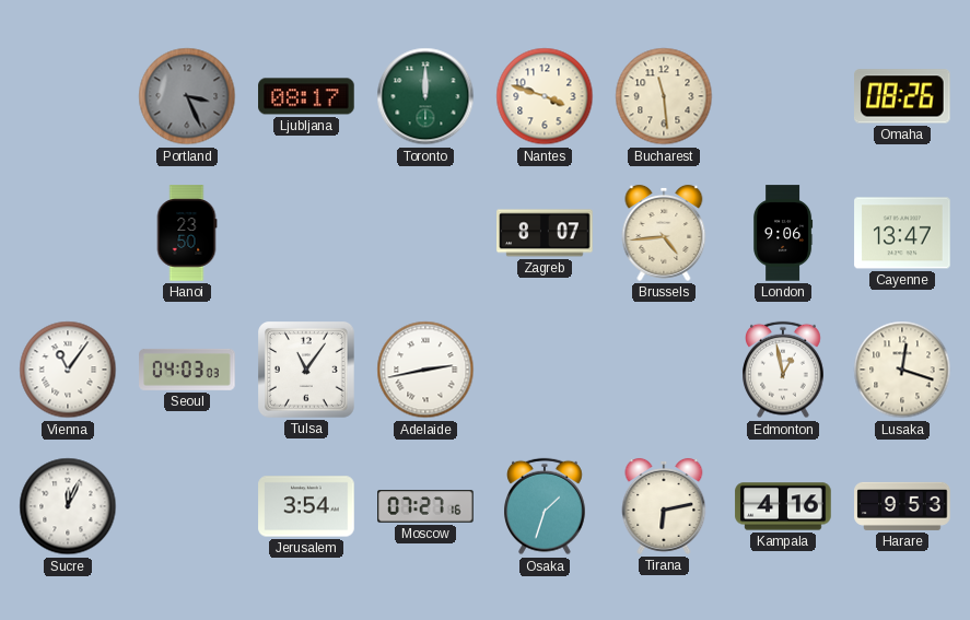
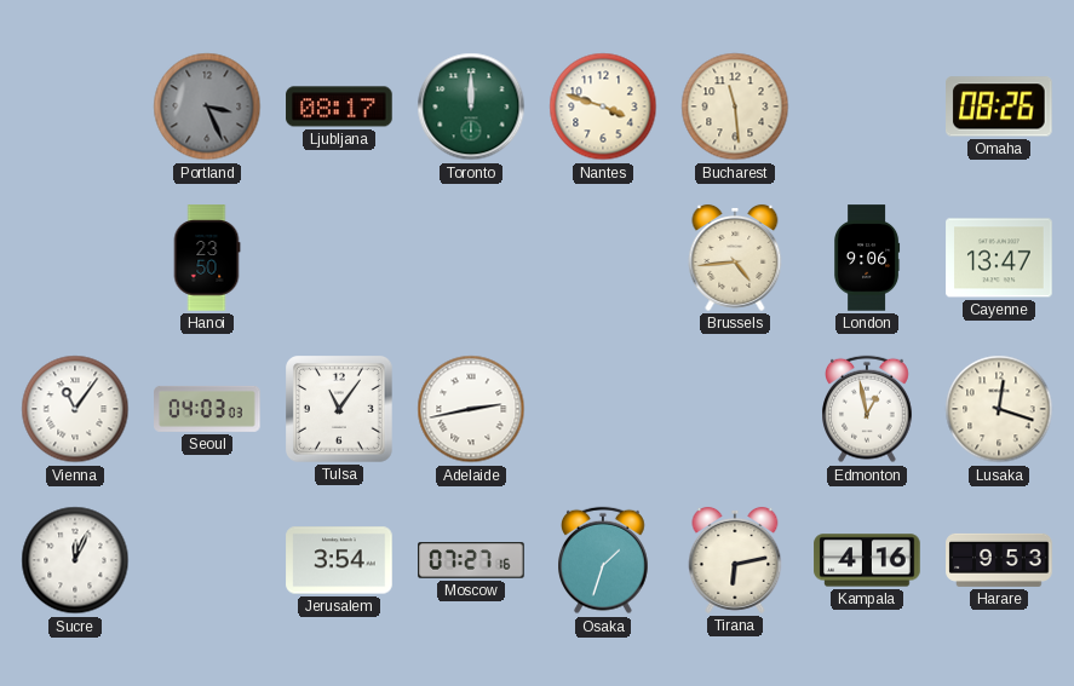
Zagreb: 8:07 -> none
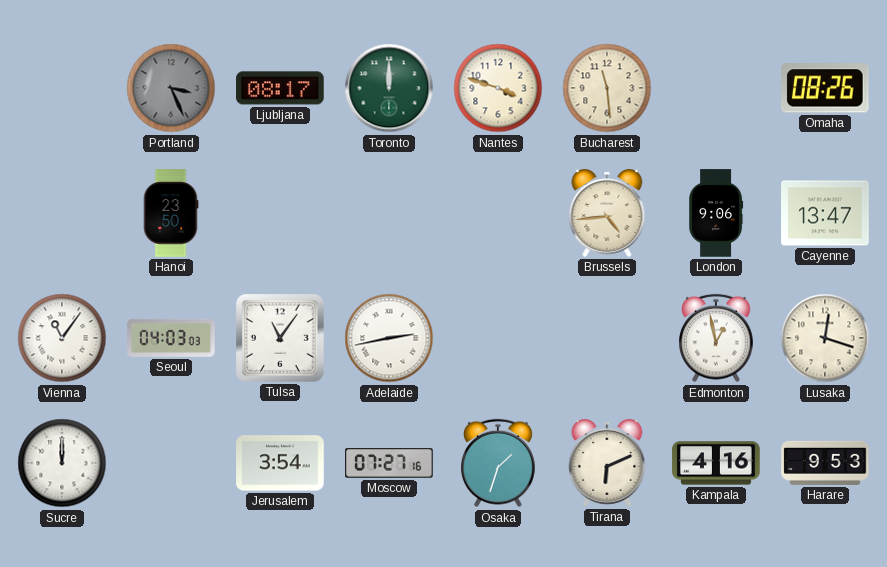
Sucre: 12:04 -> 12:00
Tirana: 6:13 -> 6:11
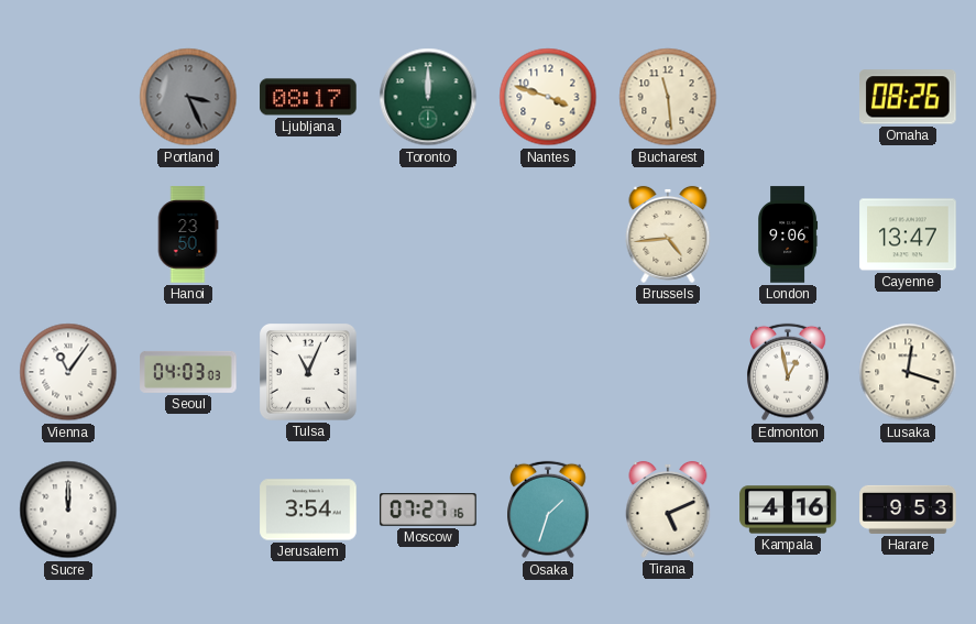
Tulsa: 11:06 -> 11:04
Adelaide: 2:43 -> none
Tirana: 6:11 -> 5:11
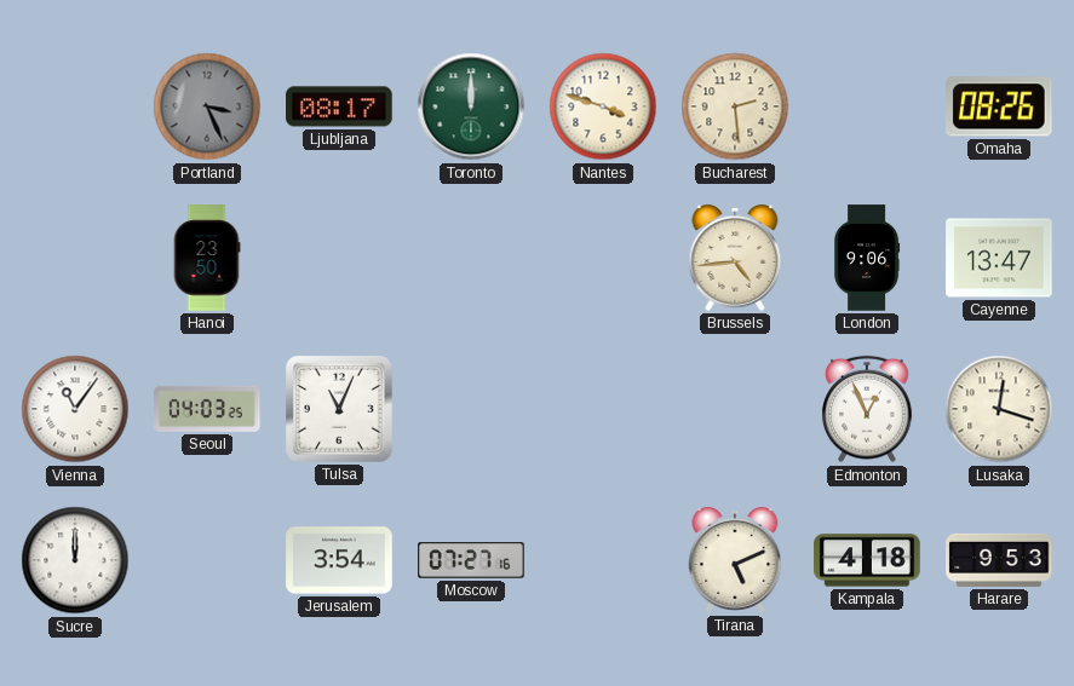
Bucharest: 11:29 -> 2:29
Seoul: 04:03:03 -> 04:03:25
Edmonton: 12:58 -> 12:56
Osaka: 1:33 -> none
Kampala: 4:16 -> 4:18
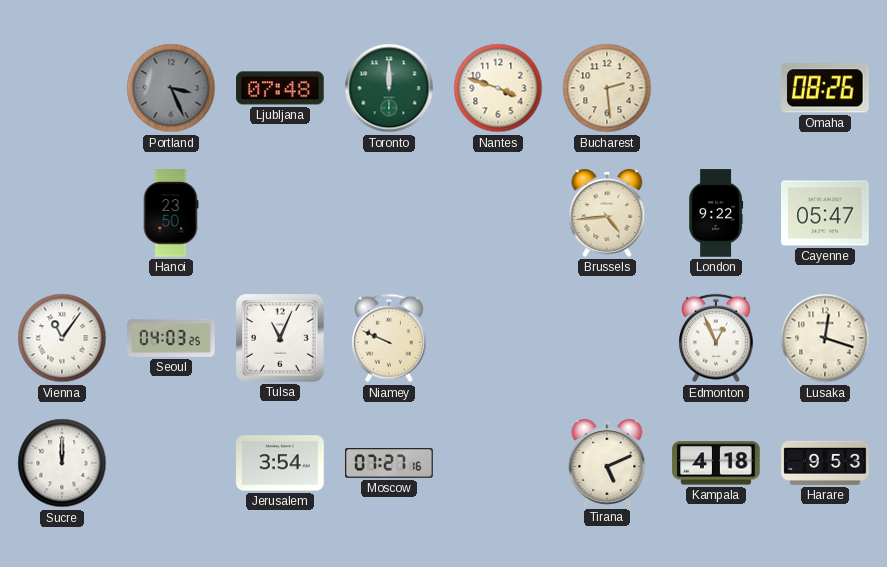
Ljubljana: 08:17 -> 07:48
London: 9:06 -> 9:22
Cayenne: 13:47 -> 05:47
Niamey: none -> 9:49
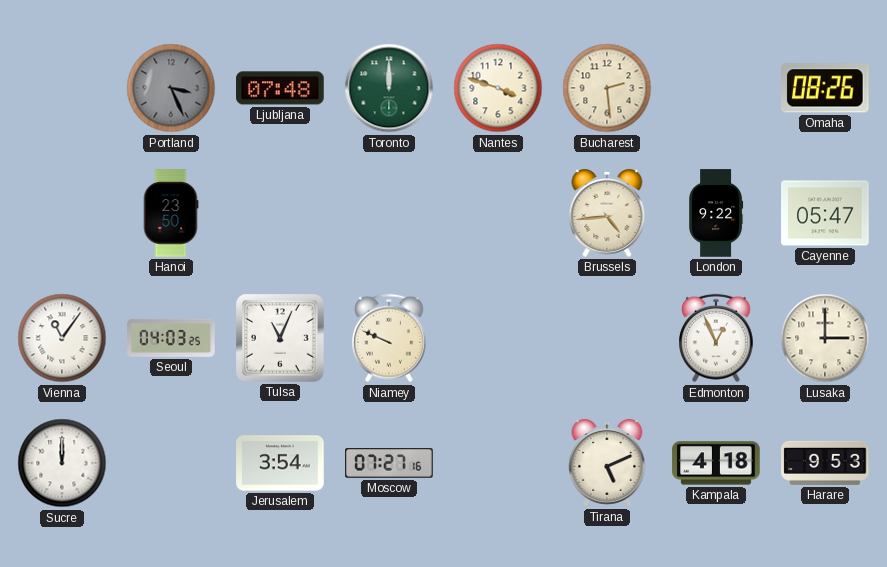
Lusaka: 12:18 -> 3:00
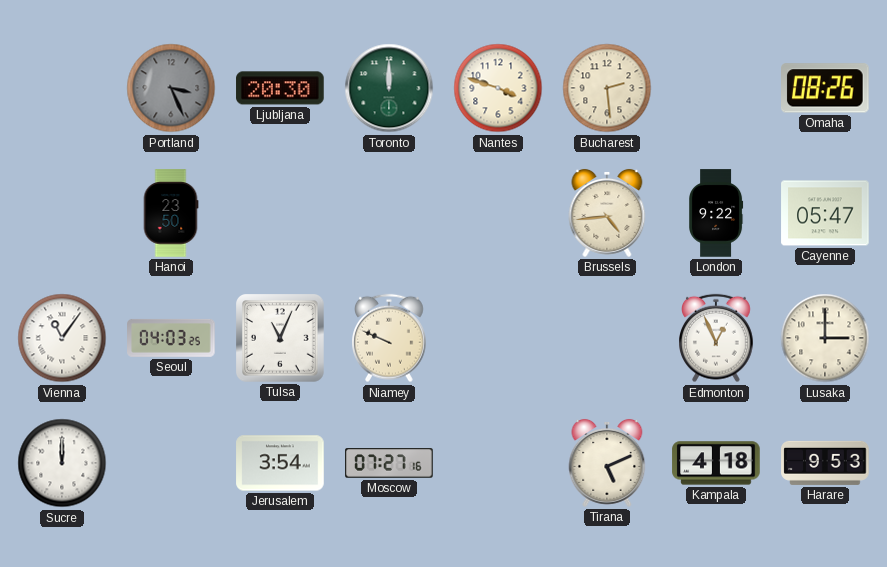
Ljubljana: 07:48 -> 20:30
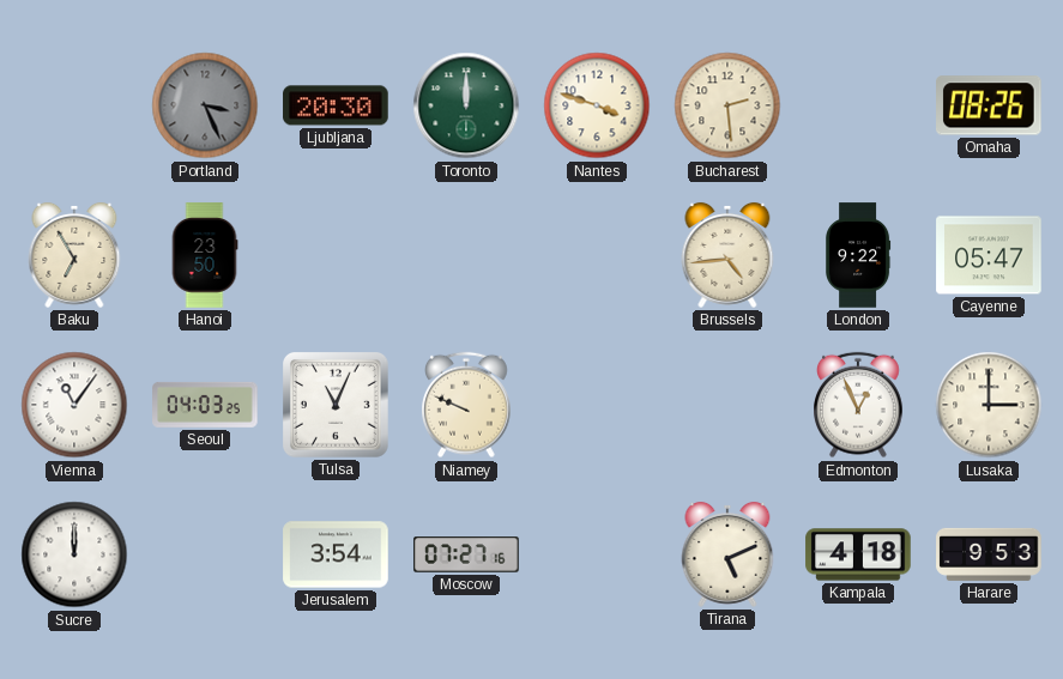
Baku: none -> 6:55
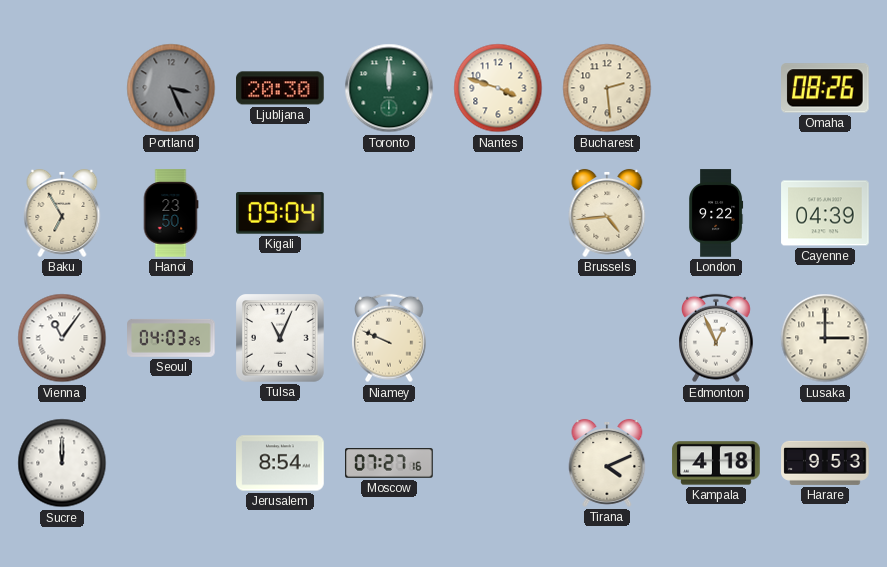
Kigali: none -> 09:04
Cayenne: 05:47 -> 04:39
Jerusalem: 3:54 -> 8:54
Tirana: 5:11 -> 4:11
